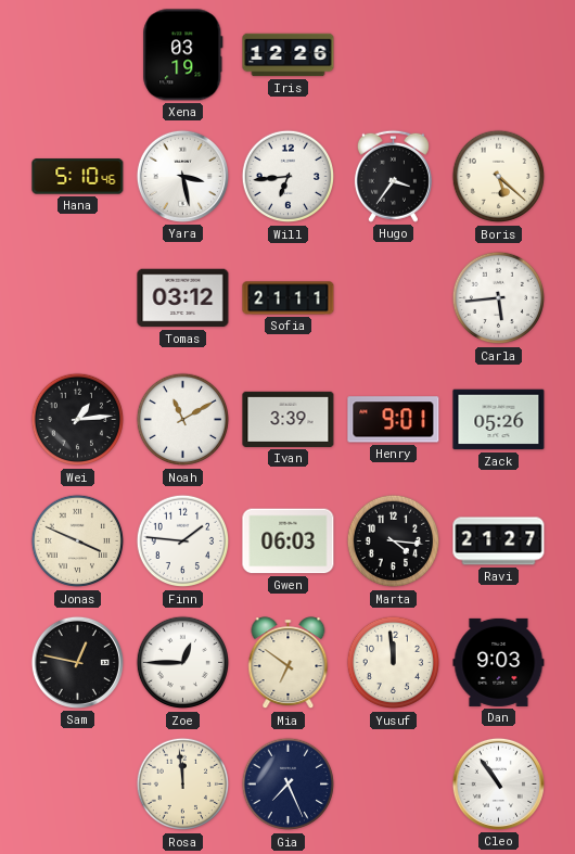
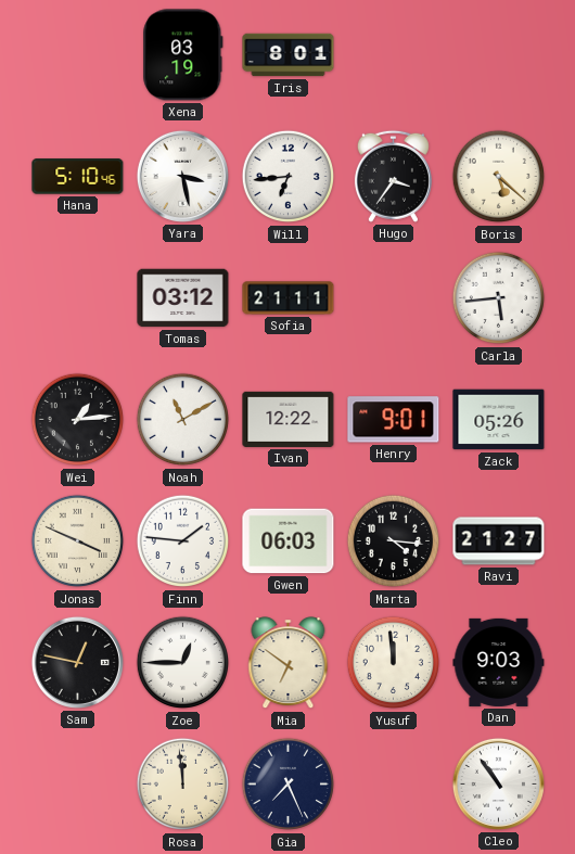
Iris: 12:26 -> 8:01
Ivan: 3:39 -> 12:22
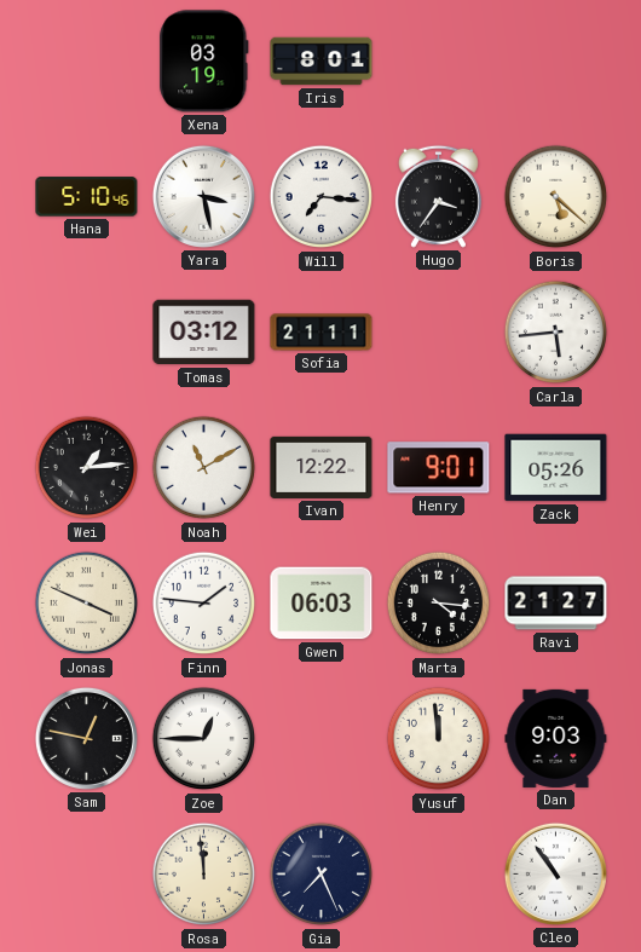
Will: 6:44 -> 7:16
Mia: 6:51 -> none
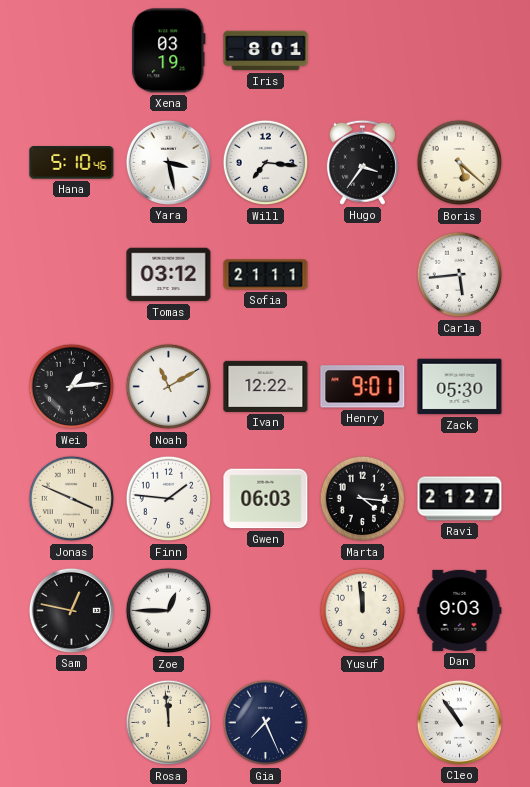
Zack: 05:26 -> 05:30
